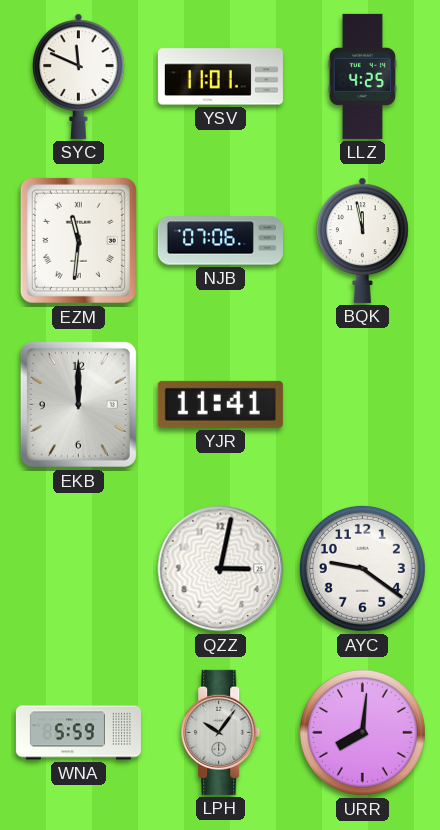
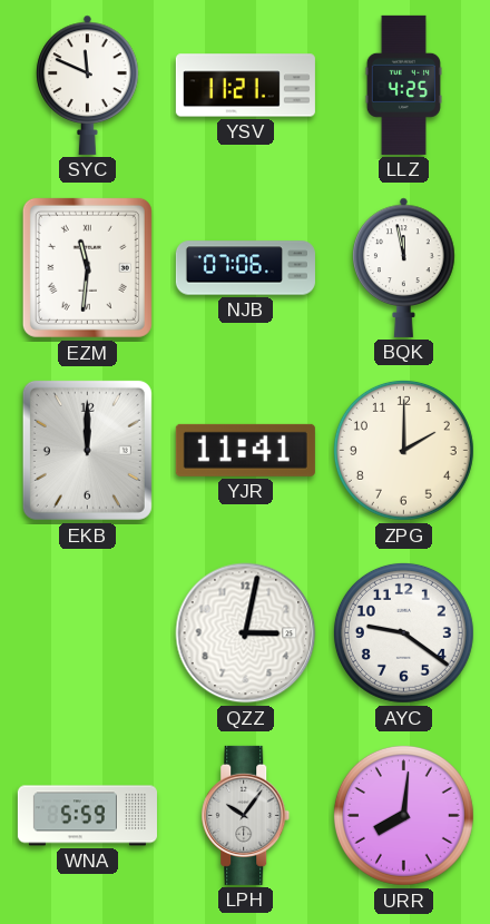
YSV: 11:01 -> 11:21
ZPG: none -> 2:00
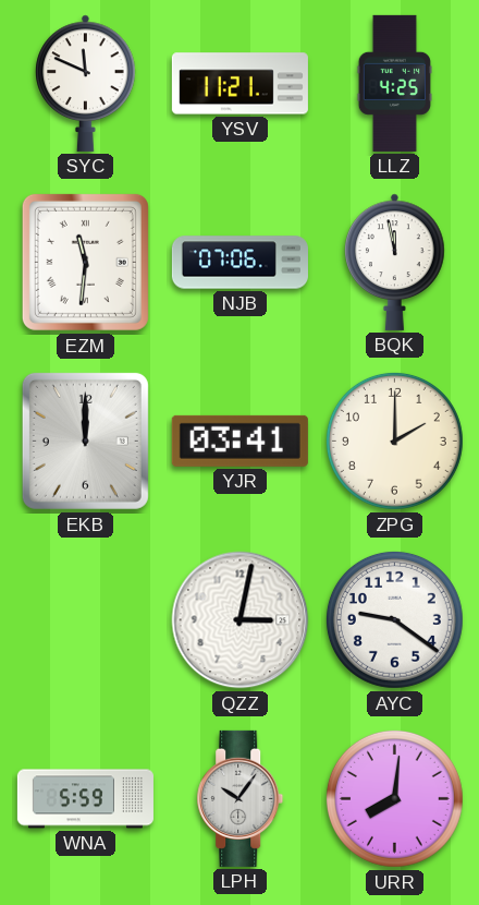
YJR: 11:41 -> 03:41
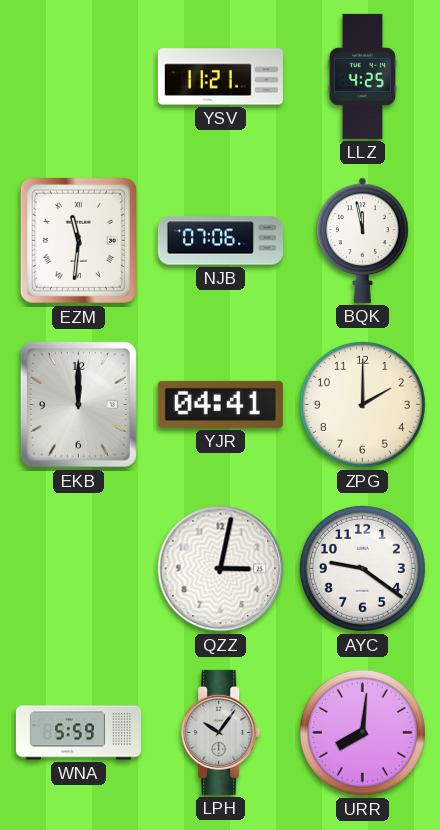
SYC: 11:49 -> none
YJR: 03:41 -> 04:41
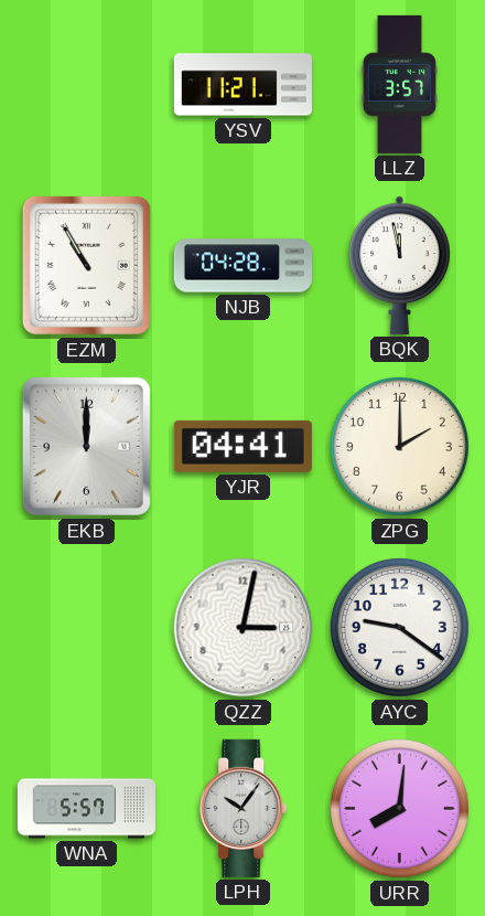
LLZ: 4:25 -> 3:57
EZM: 11:31 -> 10:55
NJB: 07:06 -> 04:28
WNA: 5:59 -> 5:57
